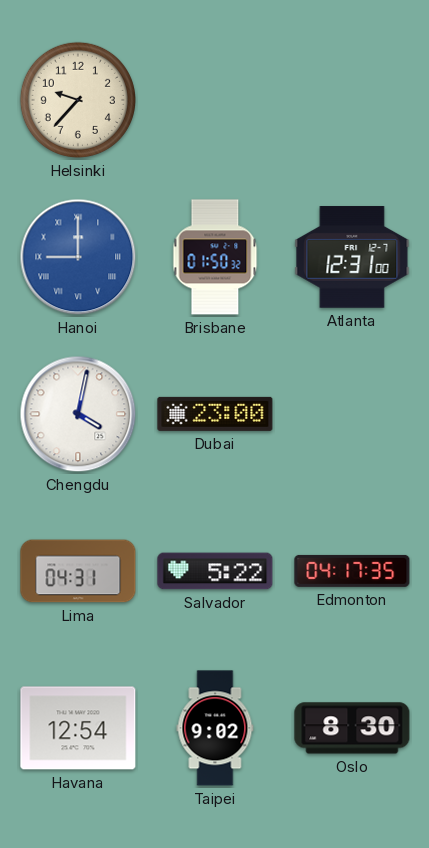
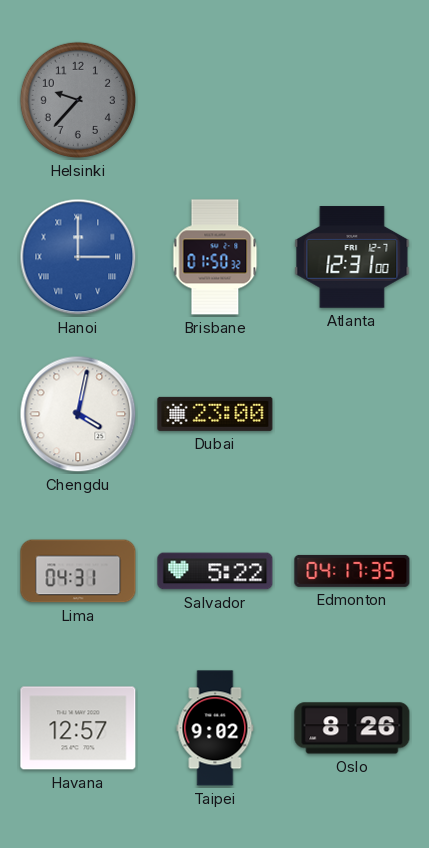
Helsinki dial: cream -> grey
Hanoi: 9:00 -> 3:00
Havana: 12:54 -> 12:57
Oslo: 8:30 -> 8:26
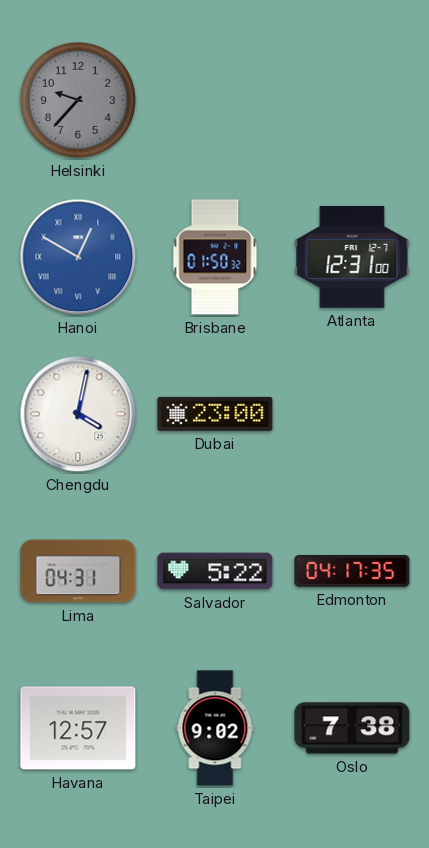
Hanoi: 3:00 -> 12:50
Oslo: 8:26 -> 7:38
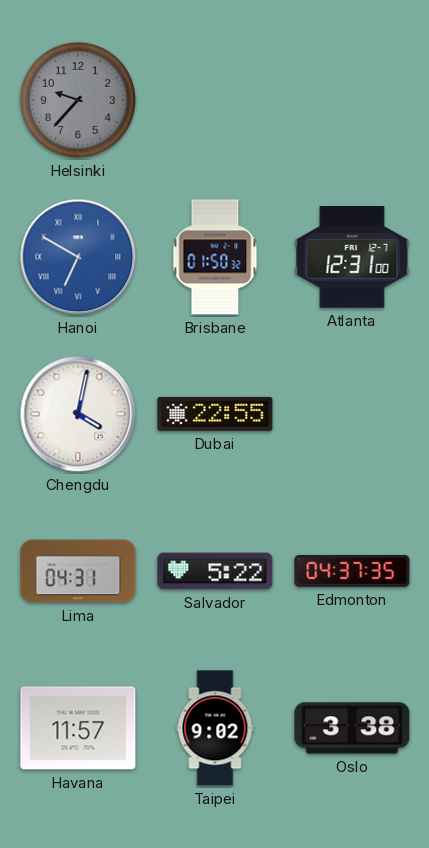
Hanoi: 12:50 -> 6:50
Dubai: 23:00 -> 22:55
Edmonton: 04:17 -> 04:37
Havana: 12:57 -> 11:57
Oslo: 7:38 -> 3:38
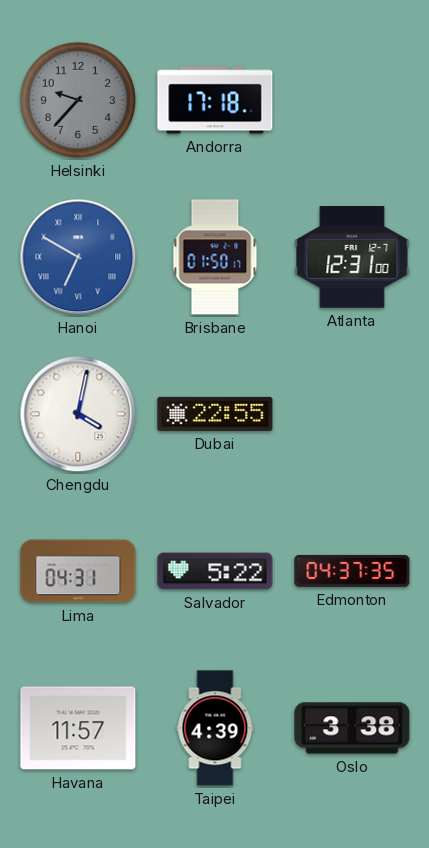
Andorra: none -> 17:18
Brisbane: 01:50:32 -> 01:50:17
Taipei: 9:02 -> 4:39
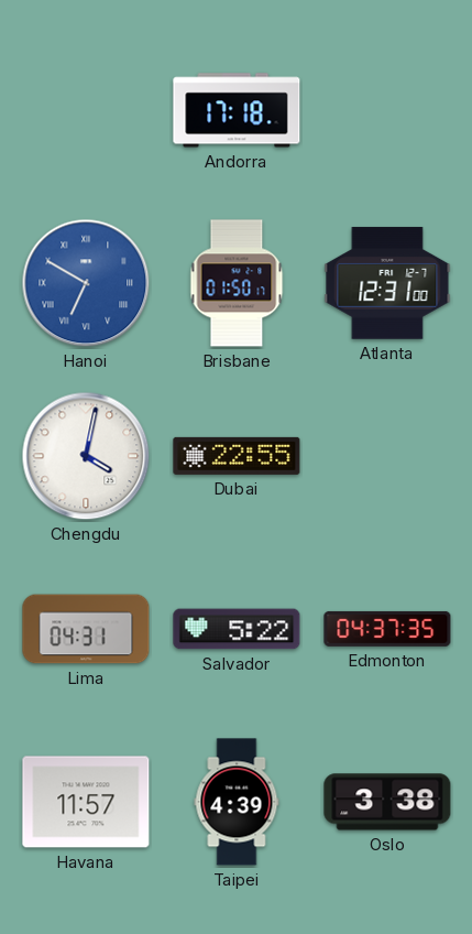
Helsinki: 9:37 -> none
